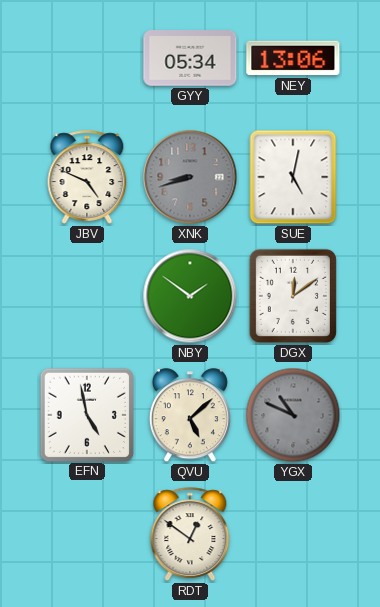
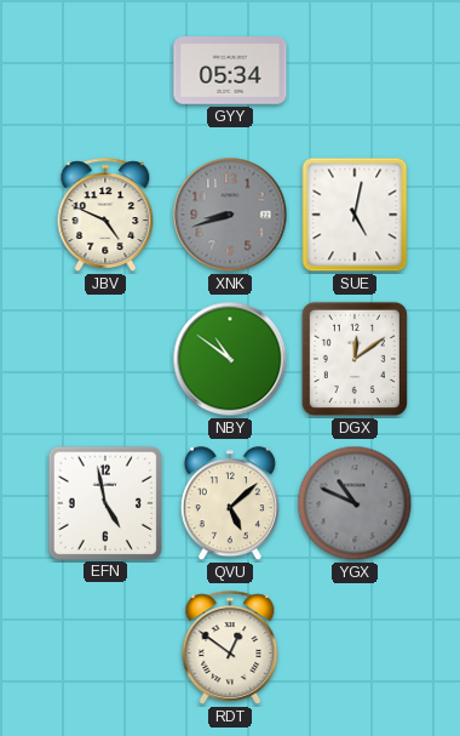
NEY: 13:06 -> none
NBY: 1:51 -> 10:51
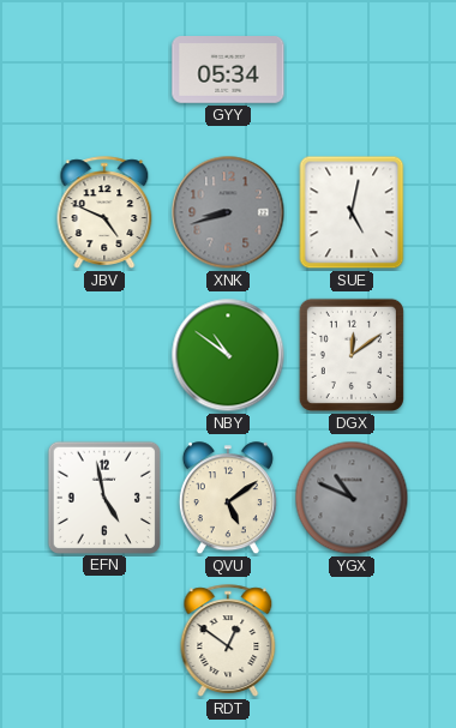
QVU: 5:08 -> 5:09
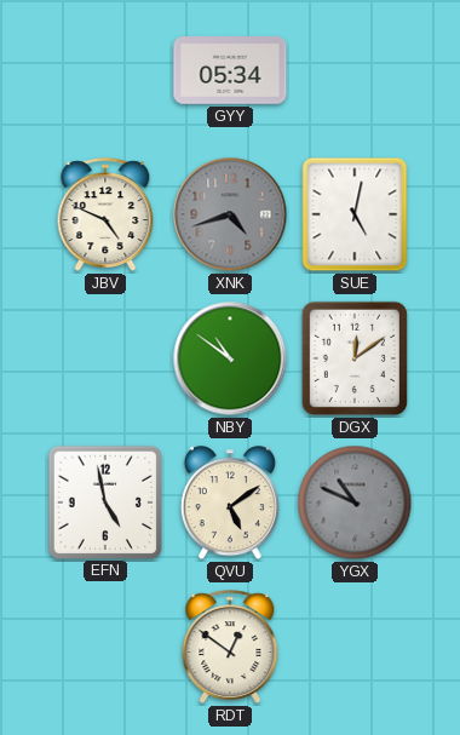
XNK: 8:42 -> 4:42
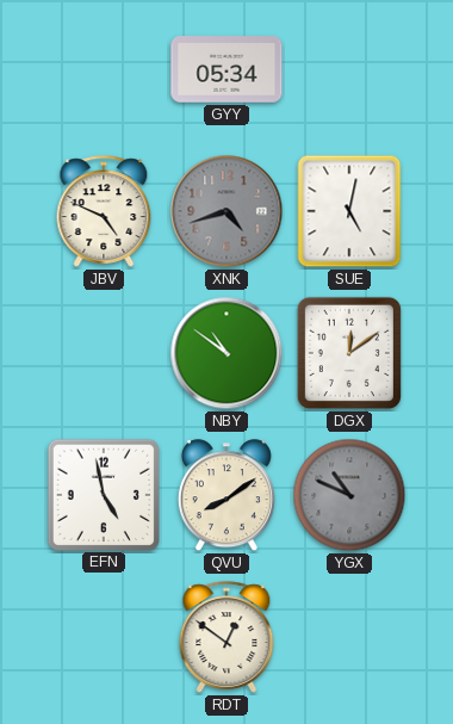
QVU: 5:09 -> 8:09
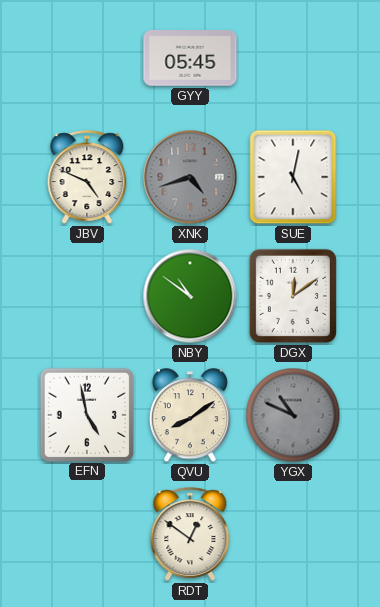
GYY: 05:34 -> 05:45
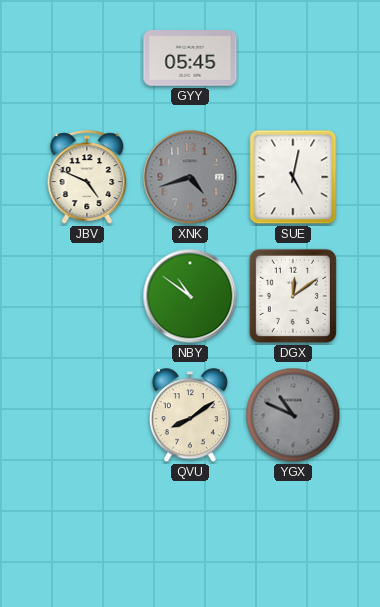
EFN: 4:58 -> none
RDT: 12:51 -> none
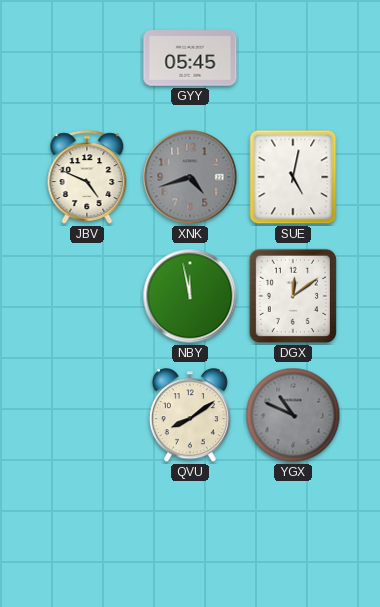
NBY: 10:51 -> 11:58
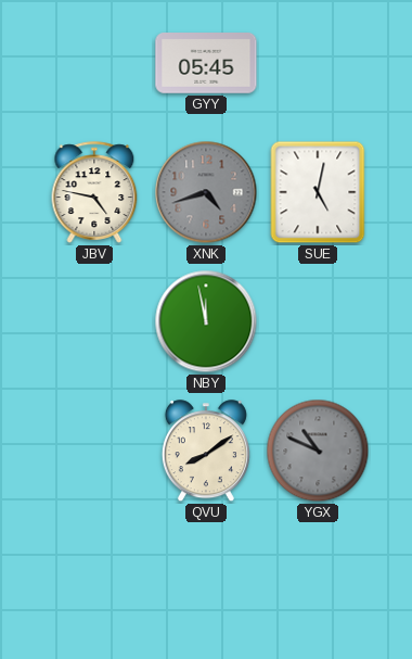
JBV: 4:49 -> 4:47
DGX: 12:09 -> none
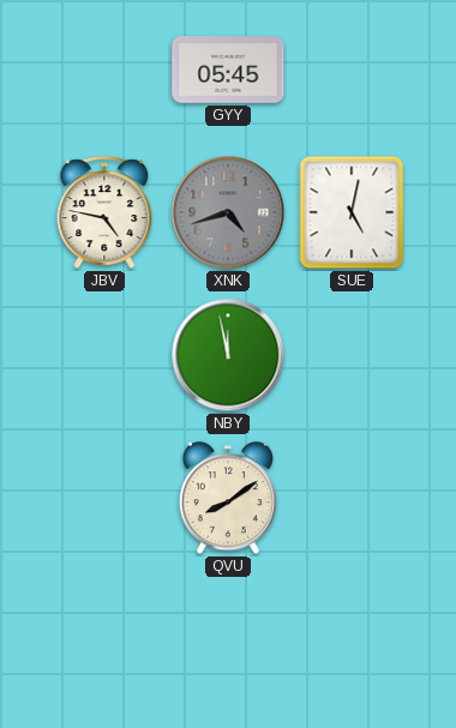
YGX: 10:49 -> none
